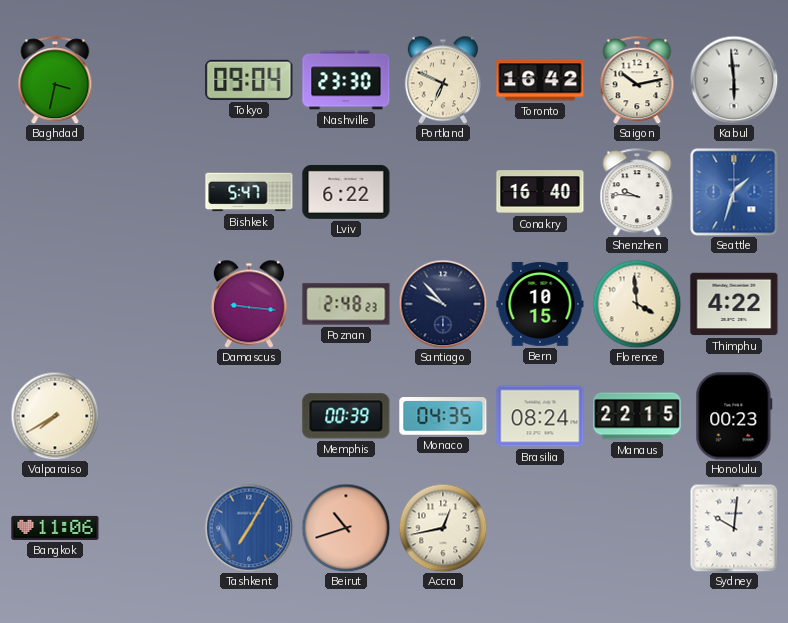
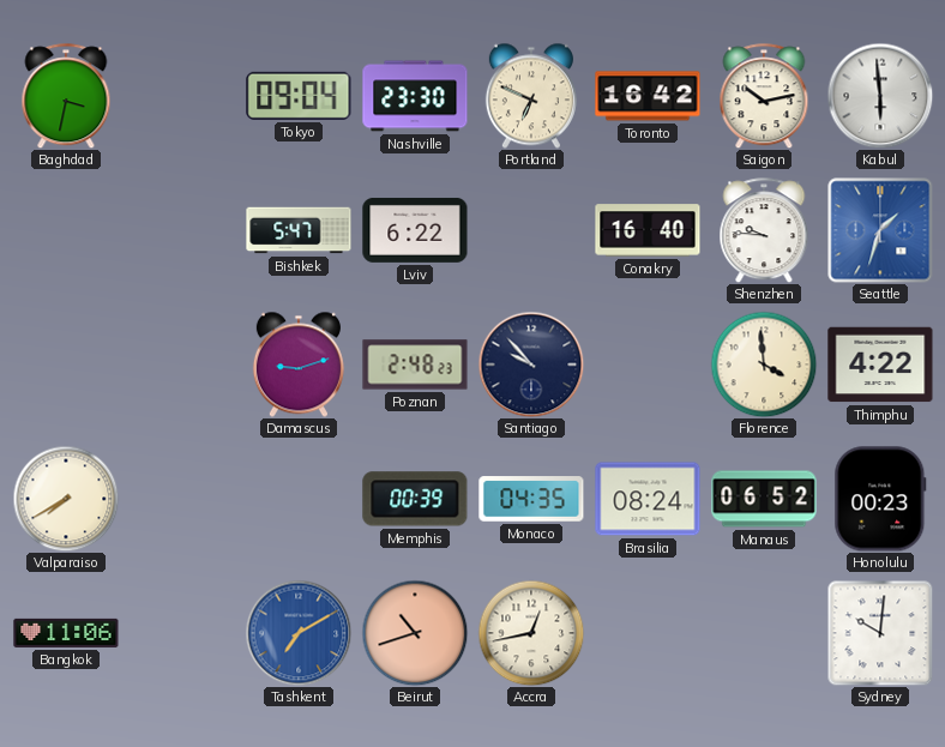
Damascus: 9:16 -> 9:12
Bern: 10:15 -> none
Manaus: 22:15 -> 06:52
Tashkent: 7:05 -> 7:10
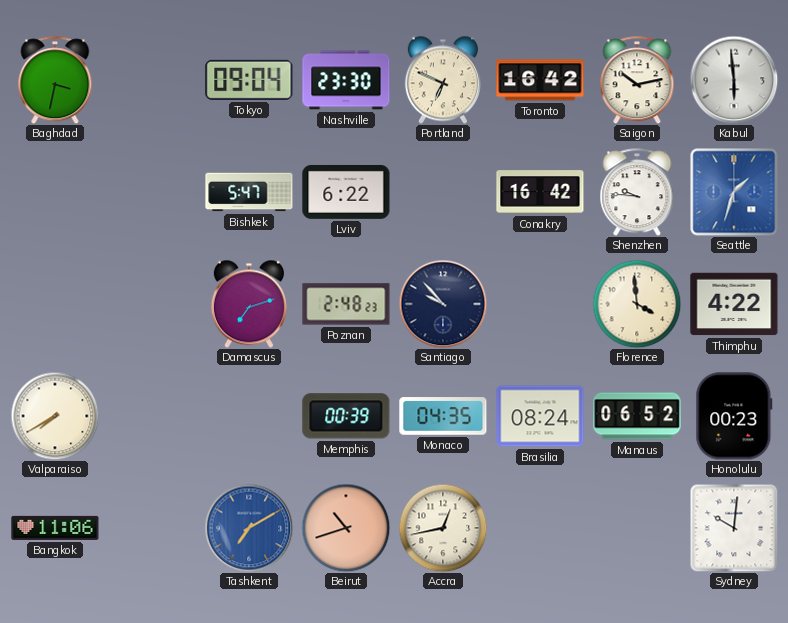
Conakry: 16:40 -> 16:42
Damascus: 9:12 -> 7:12
